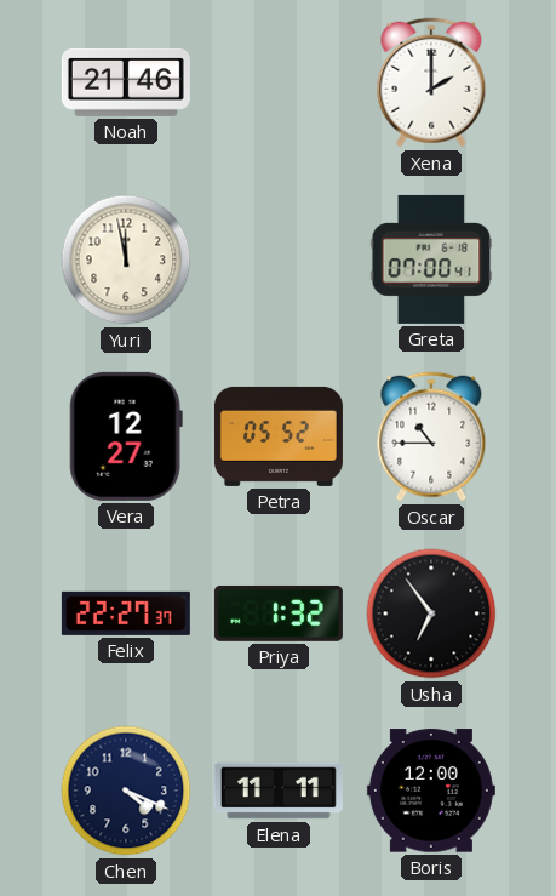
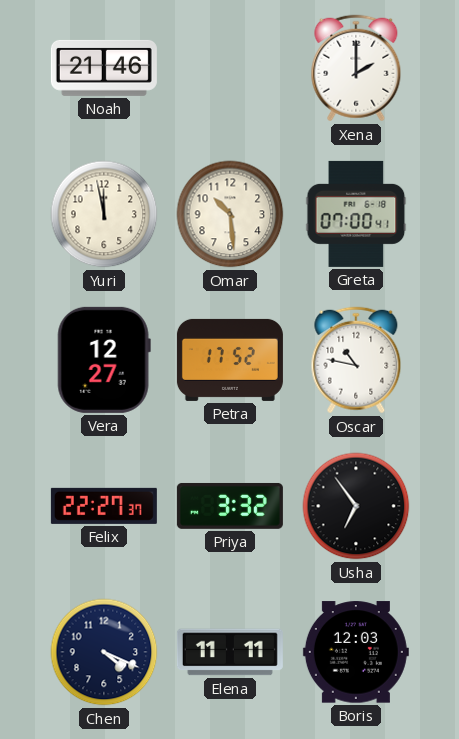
Omar: none -> 10:29
Petra: 05:52 -> 17:52
Oscar: 10:45 -> 10:47
Priya: 1:32 -> 3:32
Boris: 12:00 -> 12:03
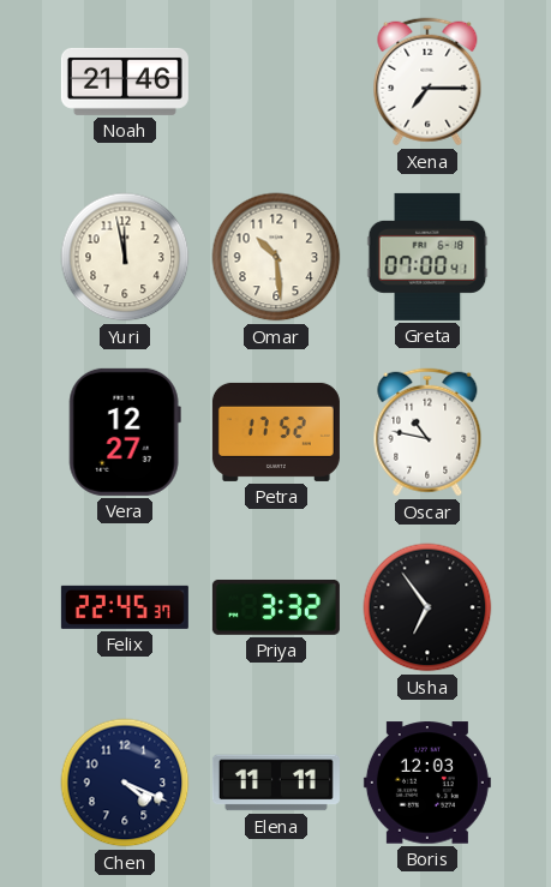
Xena: 2:00 -> 7:15
Felix: 22:27 -> 22:45
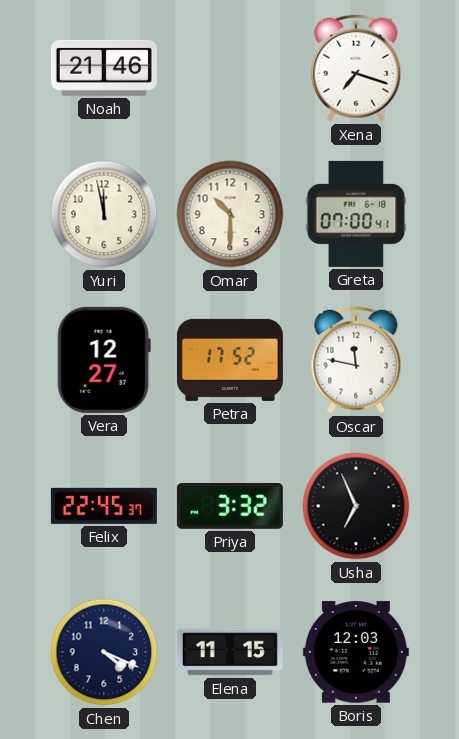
Xena: 7:15 -> 7:18
Omar: 10:29 -> 10:30
Oscar: 10:47 -> 11:47
Usha: 6:54 -> 6:56
Elena: 11:11 -> 11:15
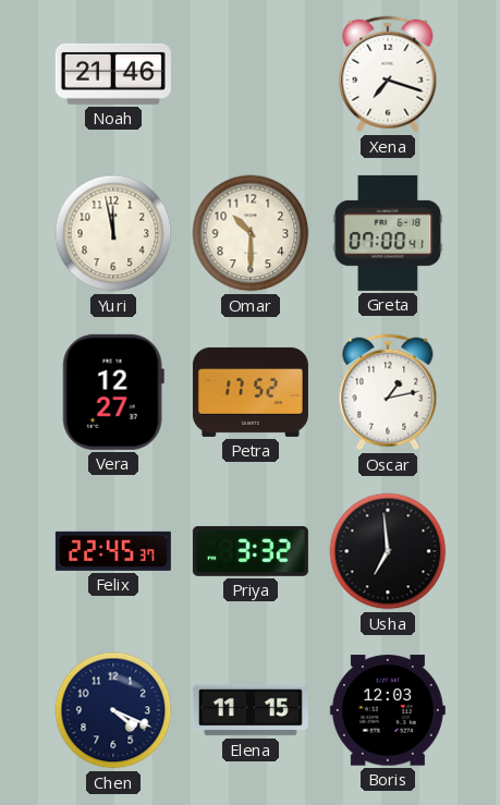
Oscar: 11:47 -> 1:13
Usha: 6:56 -> 6:59
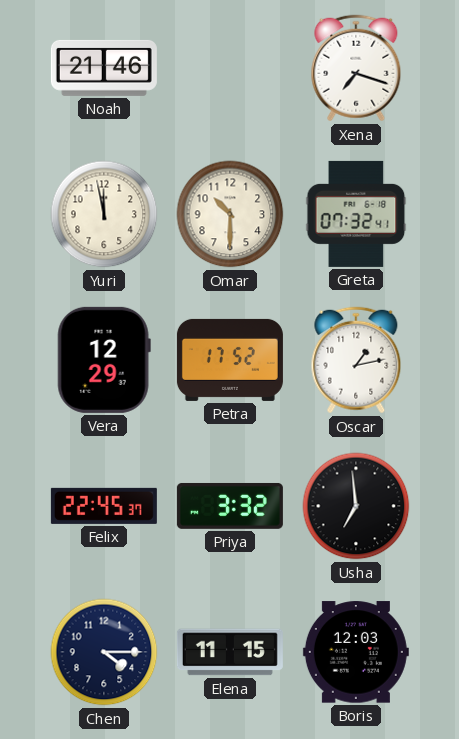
Greta: 07:00 -> 07:32
Vera: 12:27 -> 12:29
Chen: 4:19 -> 4:15
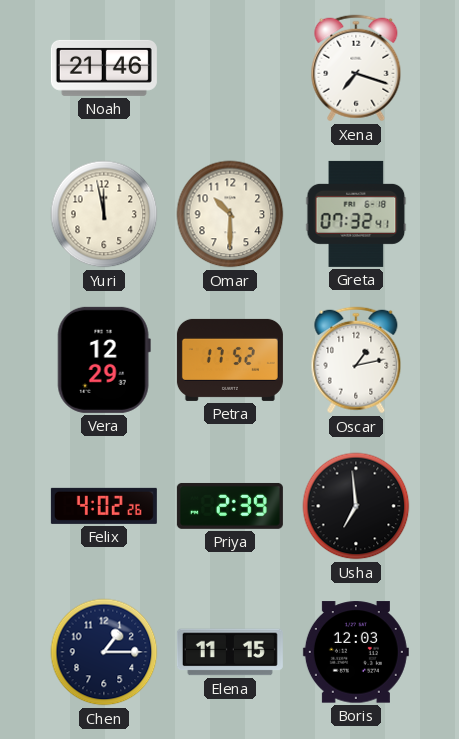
Felix: 22:45 -> 4:02
Priya: 3:32 -> 2:39
Chen: 4:15 -> 1:15
